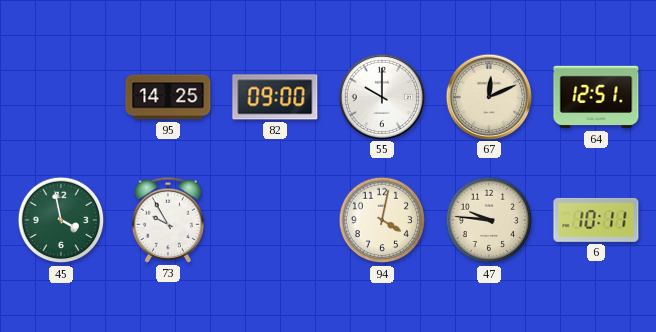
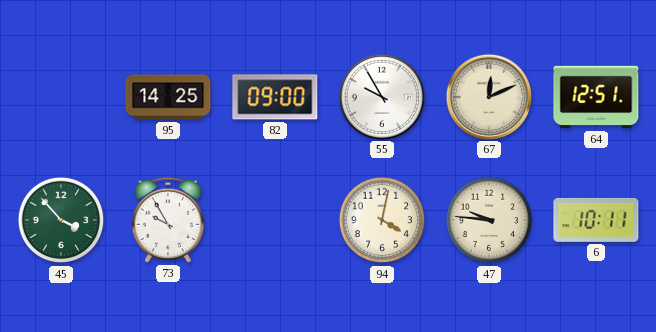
55: 10:00 -> 9:55
45: 3:58 -> 3:53
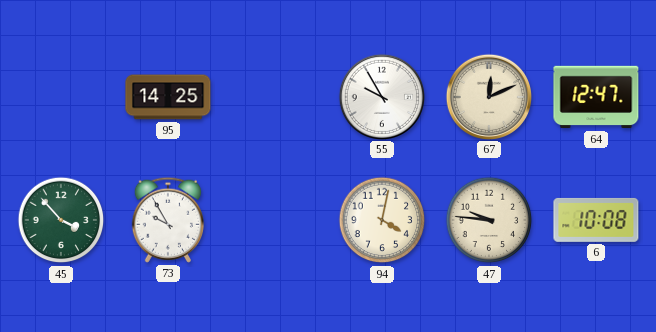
82: 09:00 -> none
64: 12:51 -> 12:47
6: 10:11 -> 10:08
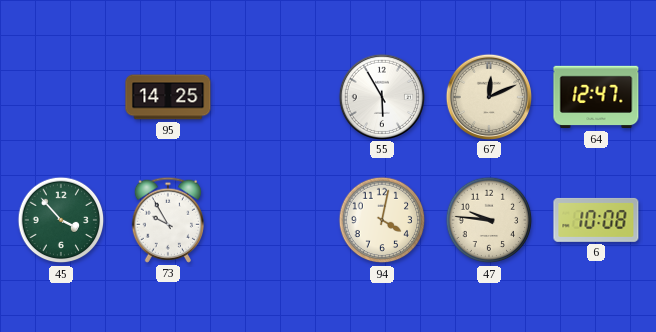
55: 9:55 -> 5:55
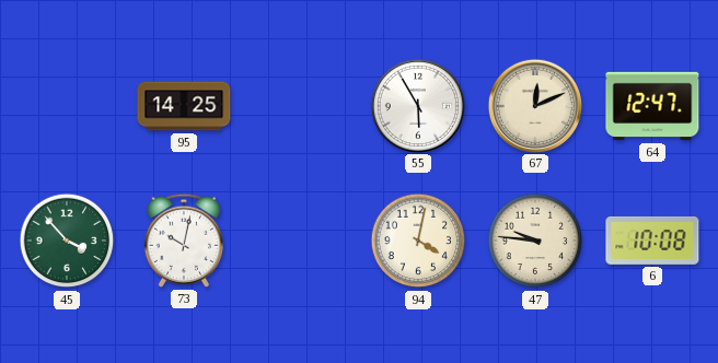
73: 9:55 -> 10:02
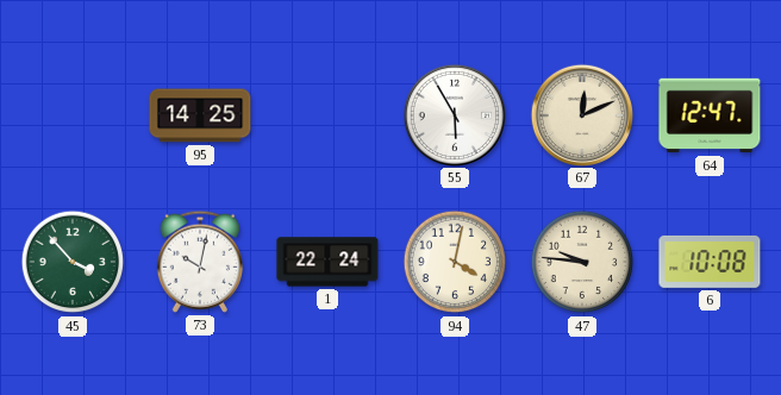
1: none -> 22:24
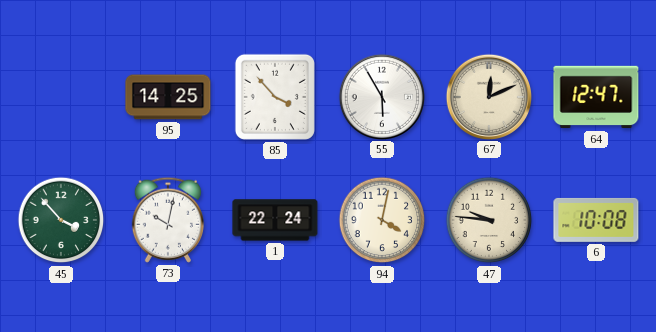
85: none -> 3:53
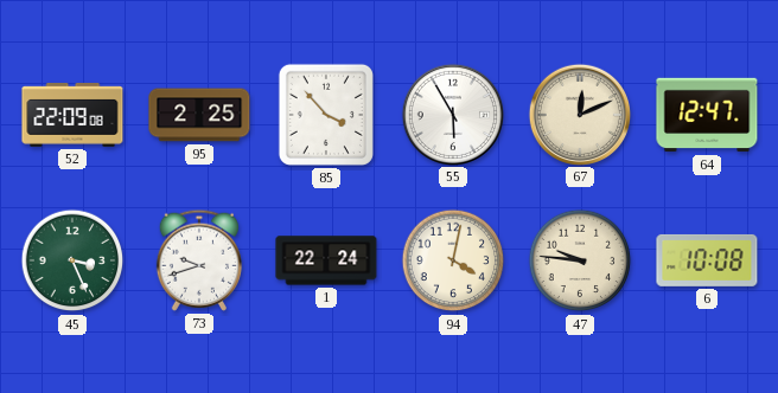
52: none -> 22:09
95: 14:25 -> 2:25
45: 3:53 -> 3:26
73: 10:02 -> 9:42
